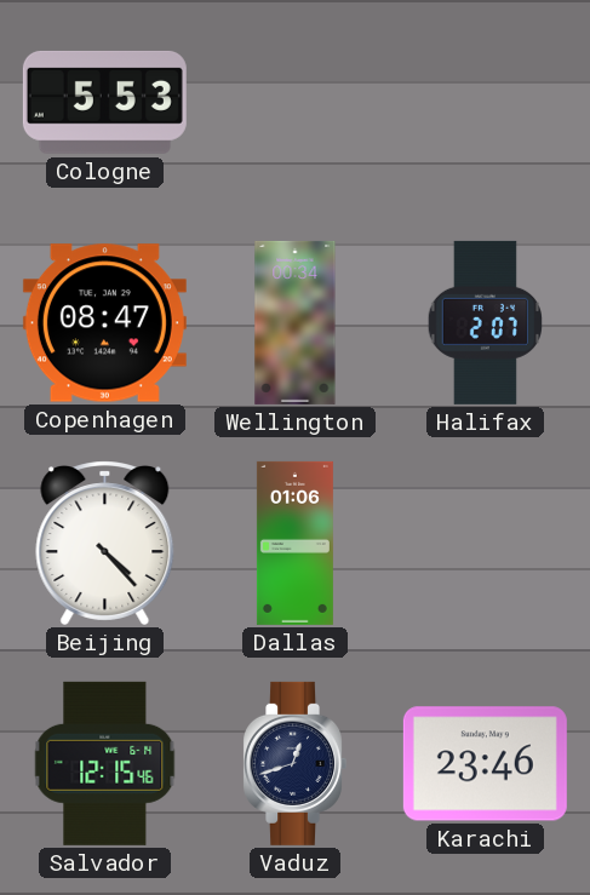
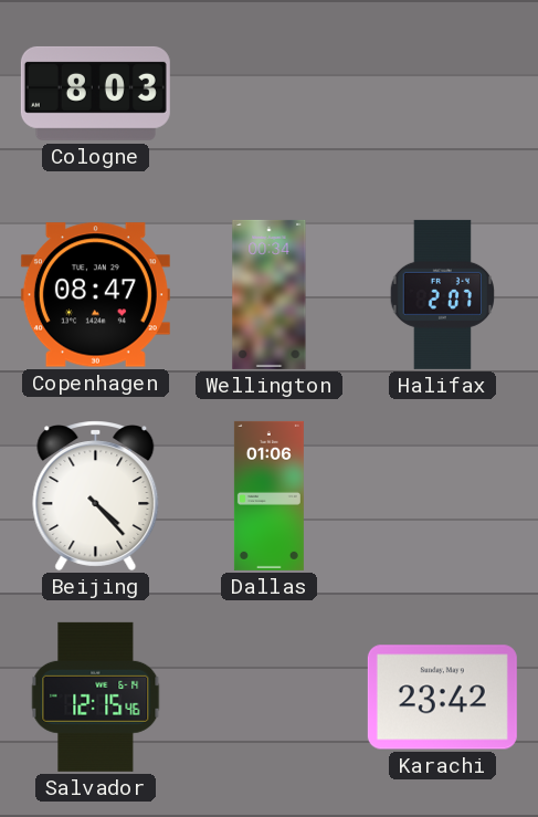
Cologne: 5:53 -> 8:03
Vaduz: 12:42 -> none
Karachi: 23:46 -> 23:42
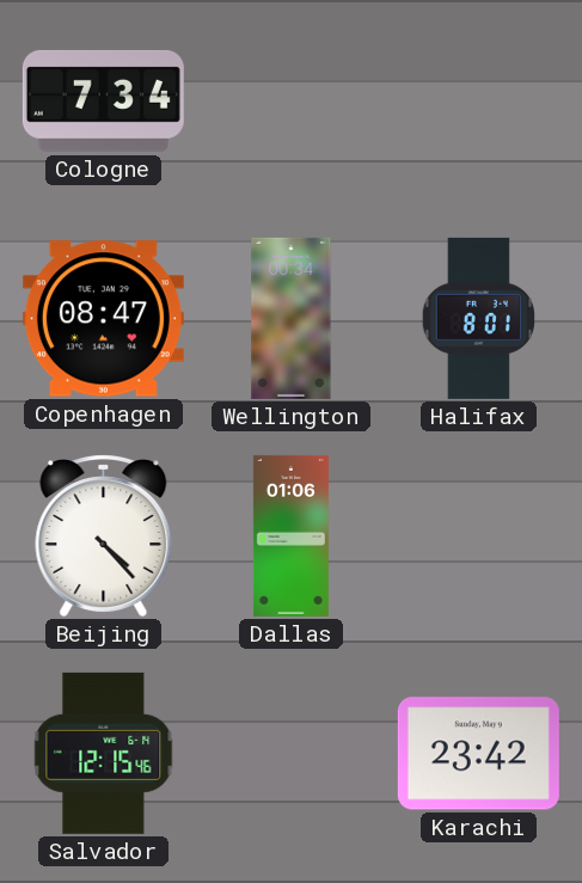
Cologne: 8:03 -> 7:34
Halifax: 2:07 -> 8:01
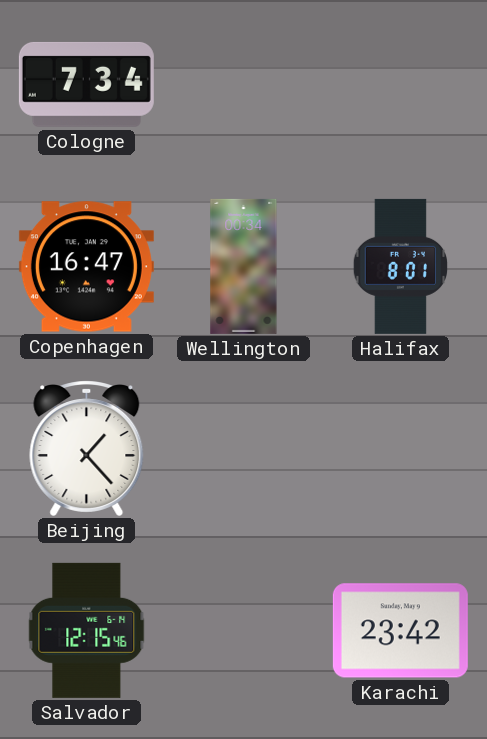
Copenhagen: 08:47 -> 16:47
Beijing: 4:23 -> 1:23
Dallas: 01:06 -> none
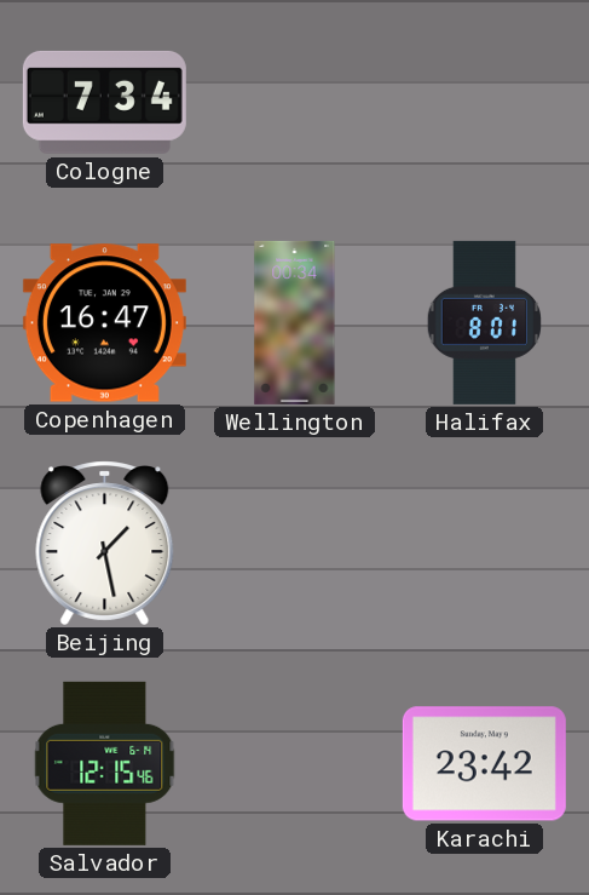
Beijing: 1:23 -> 1:28
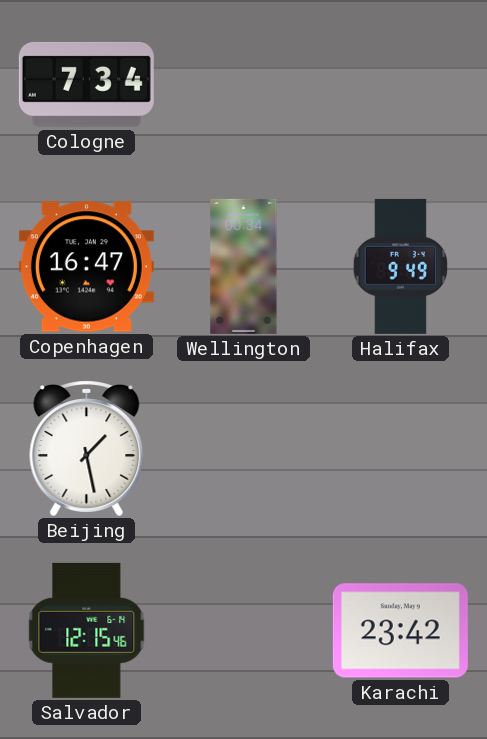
Halifax: 8:01 -> 9:49
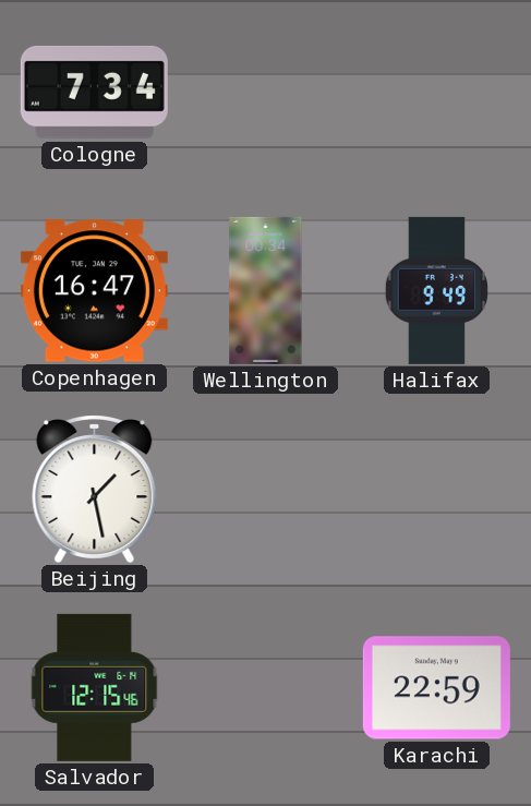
Karachi: 23:42 -> 22:59
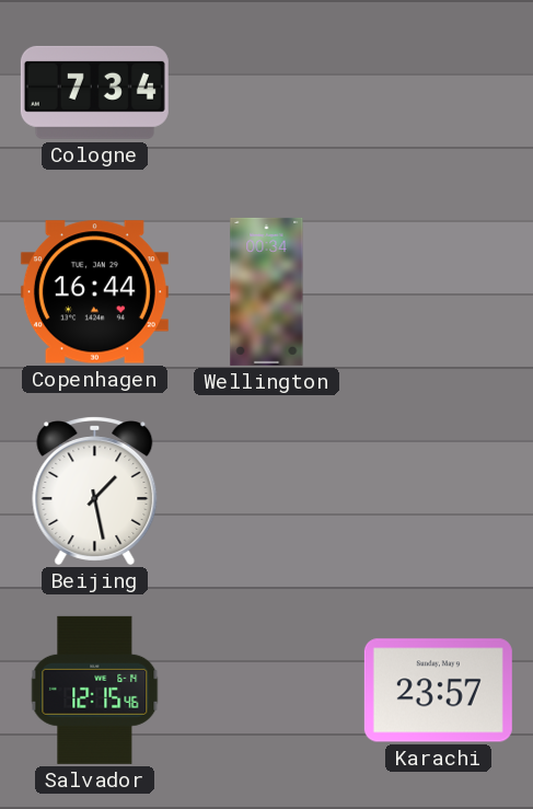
Copenhagen: 16:47 -> 16:44
Halifax: 9:49 -> none
Karachi: 22:59 -> 23:57
